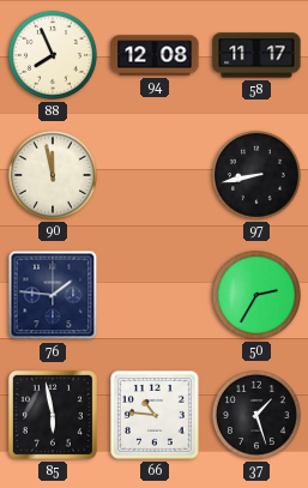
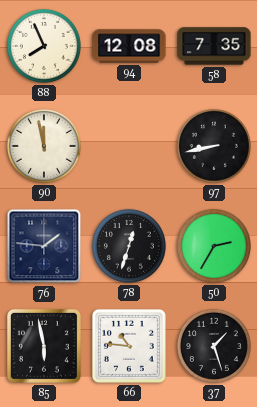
58: 11:17 -> 7:35
78: none -> 12:33
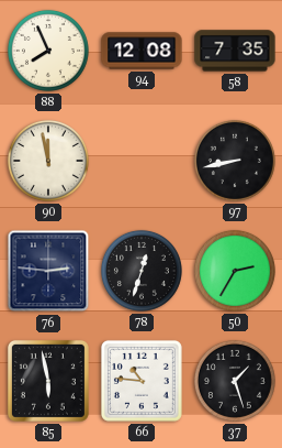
76: 1:46 -> 2:46
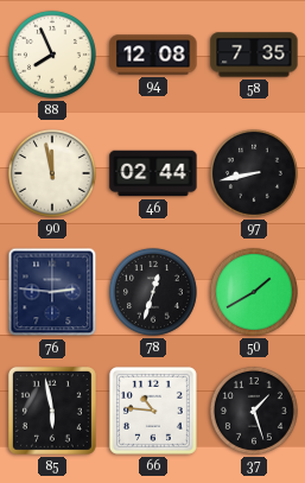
46: none -> 02:44
50: 2:35 -> 1:40
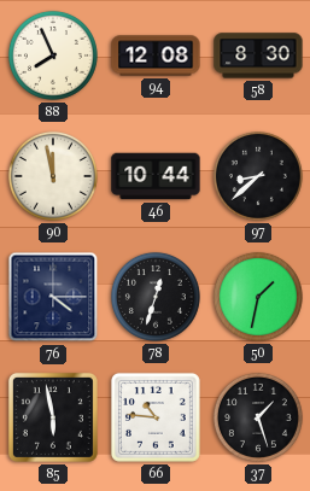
58: 7:35 -> 8:30
46: 02:44 -> 10:44
97: 8:43 -> 8:38
76: 2:46 -> 4:15
50: 1:40 -> 1:32
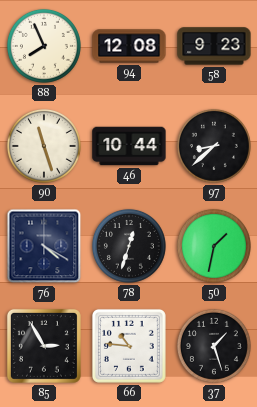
58: 8:30 -> 9:23
90: 11:58 -> 11:27
76: 4:15 -> 4:20
85: 5:58 -> 2:55
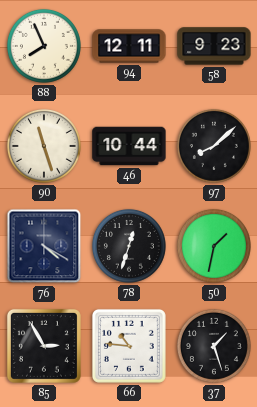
94: 12:08 -> 12:11
97: 8:38 -> 8:08
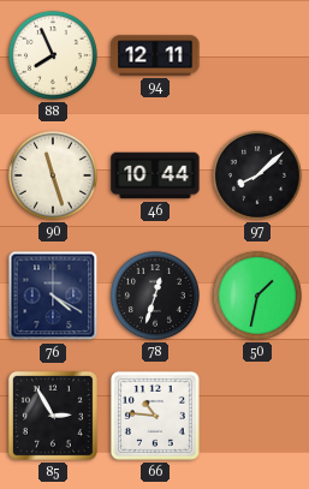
58: 9:23 -> none
37: 1:27 -> none
